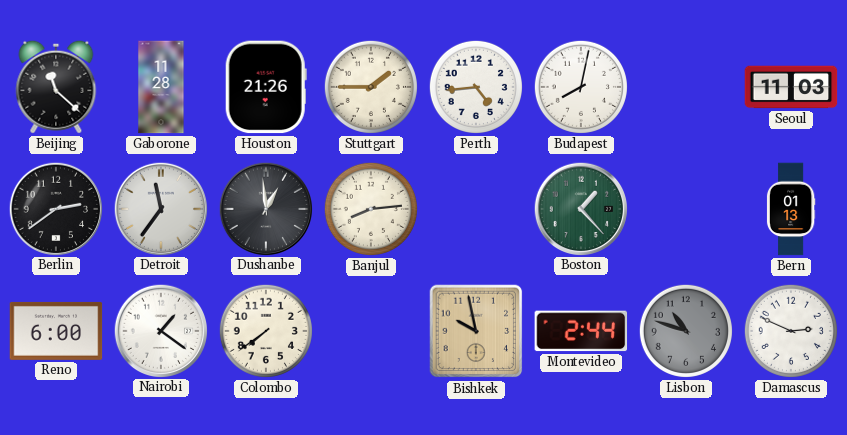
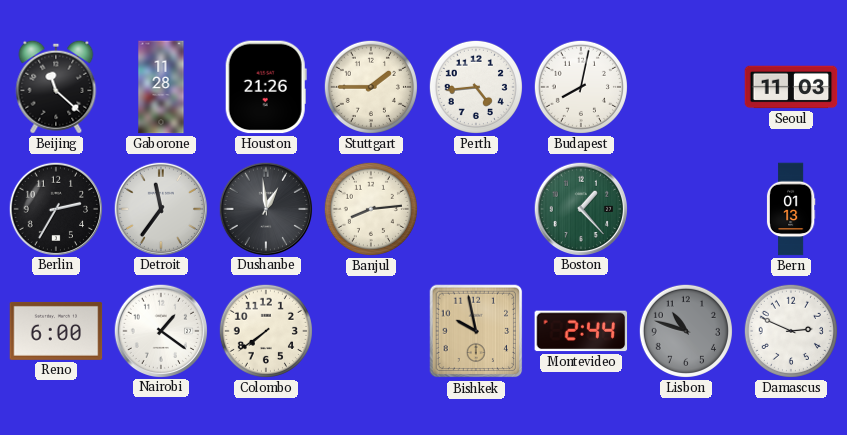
Berlin: 2:39 -> 2:35
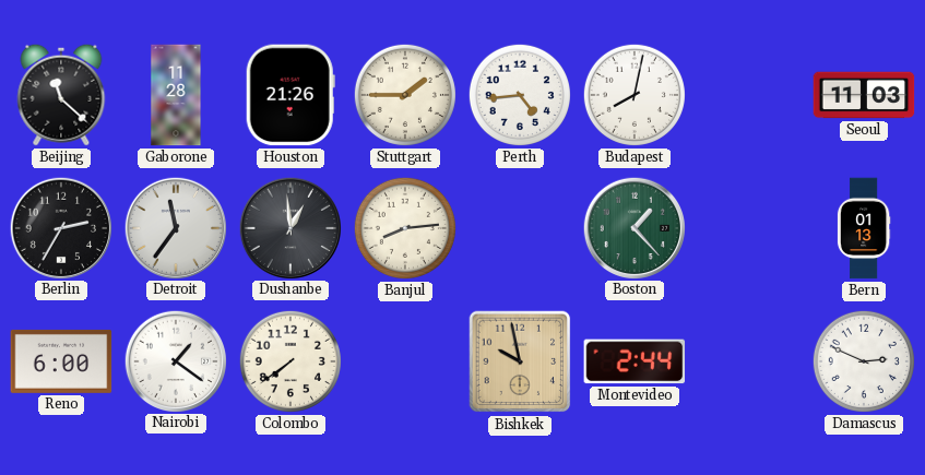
Lisbon: 10:48 -> none
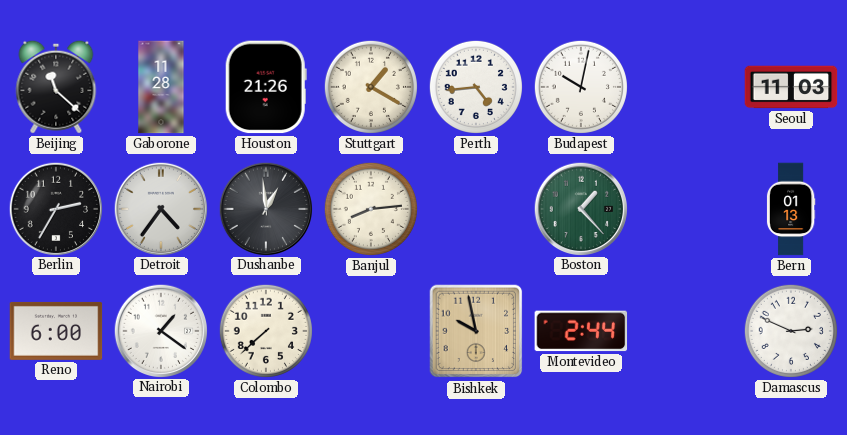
Stuttgart: 1:45 -> 1:20
Budapest: 8:02 -> 10:02
Detroit: 11:36 -> 4:36
Colombo: 7:39 -> 7:38
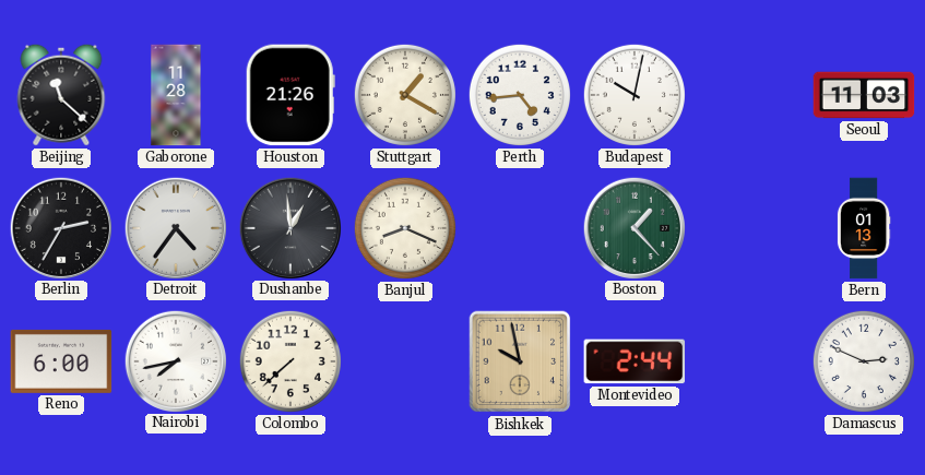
Banjul: 8:14 -> 8:19
Nairobi: 1:21 -> 7:43
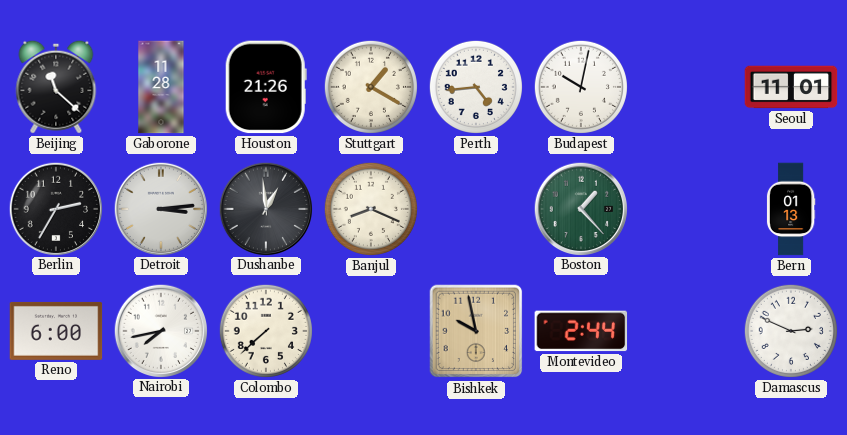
Seoul: 11:03 -> 11:01
Detroit: 4:36 -> 3:14
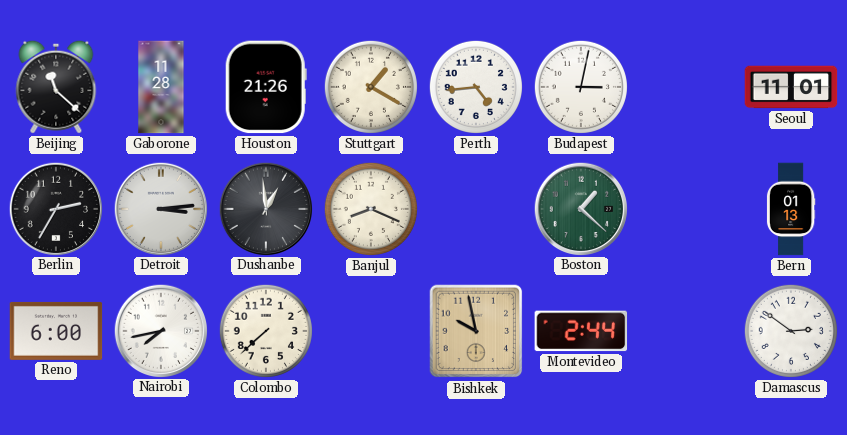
Budapest: 10:02 -> 3:02
Boston: 1:23 -> 1:22
Damascus: 2:49 -> 2:51
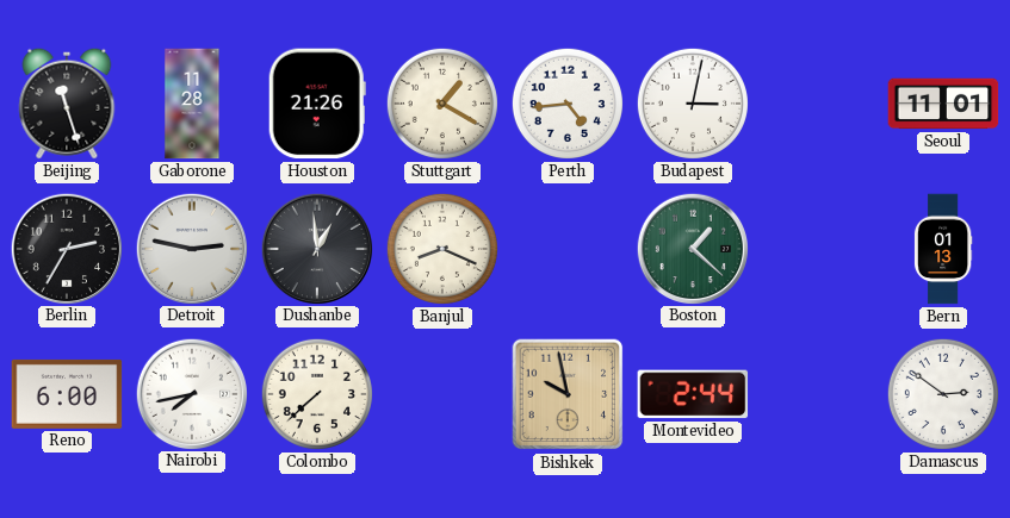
Beijing: 11:22 -> 11:27
Detroit: 3:14 -> 2:47
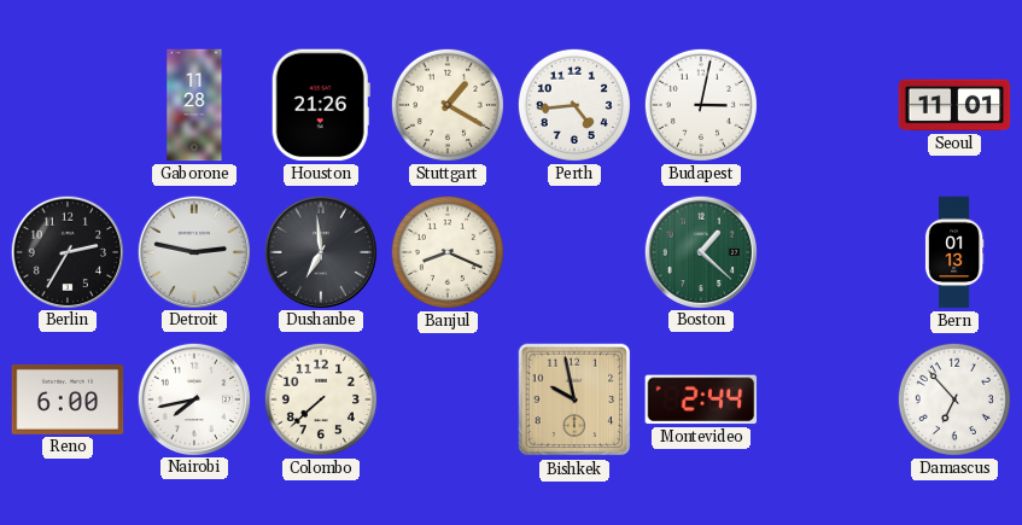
Beijing: 11:27 -> none
Dushanbe: 12:59 -> 6:59
Damascus: 2:51 -> 6:53
